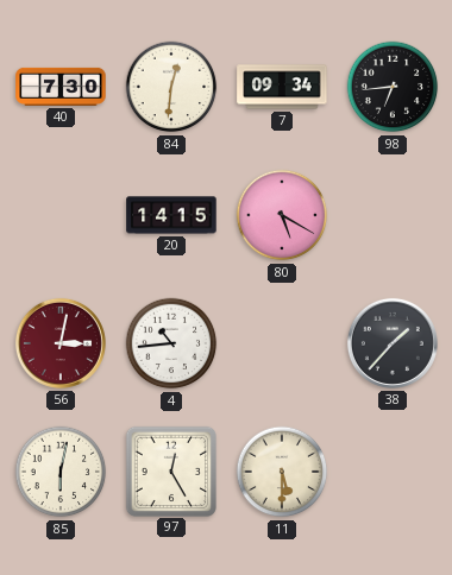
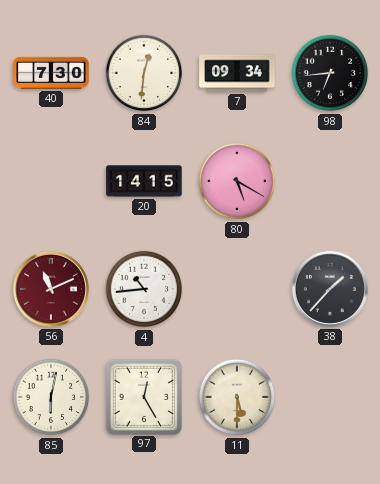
56: 3:02 -> 11:11
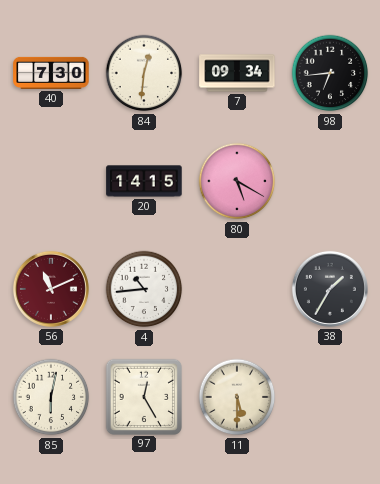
38: 1:37 -> 1:35
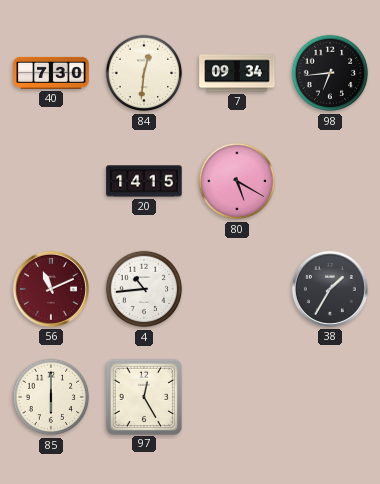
85: 6:02 -> 6:00
11: 5:30 -> none
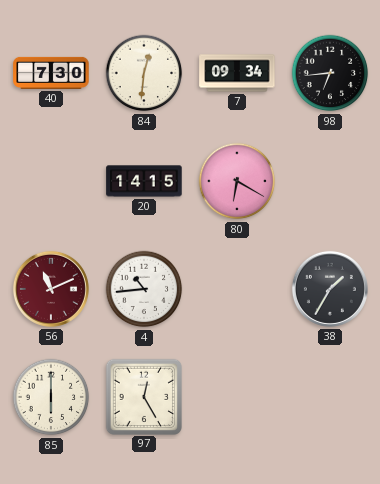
80: 5:20 -> 6:20
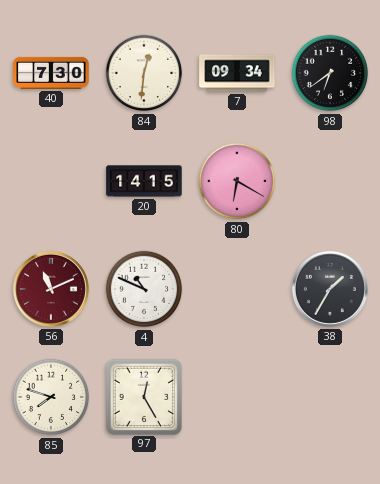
98: 6:44 -> 6:39
4: 10:44 -> 10:49
85: 6:00 -> 7:48
